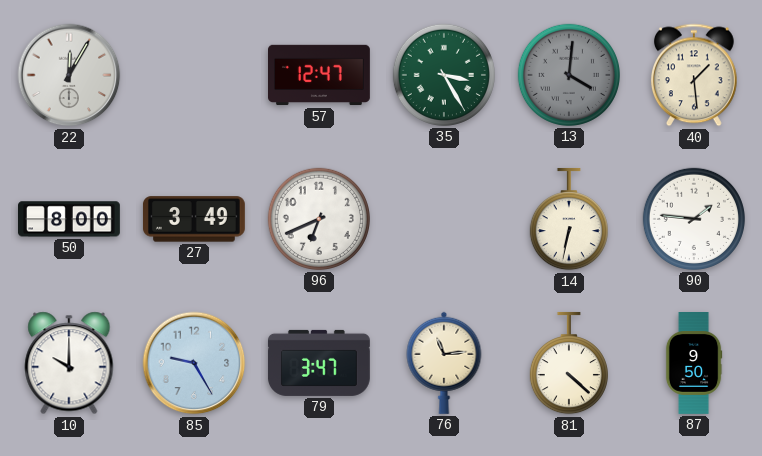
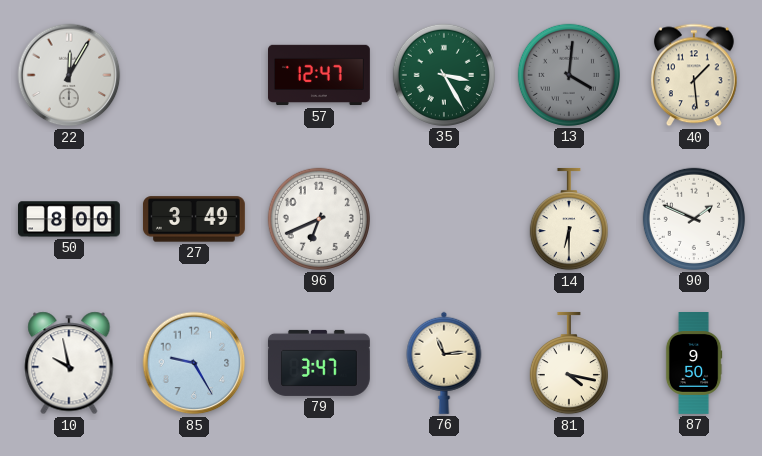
14: 6:32 -> 6:30
90: 1:46 -> 1:49
10: 10:00 -> 9:58
81: 4:22 -> 4:17
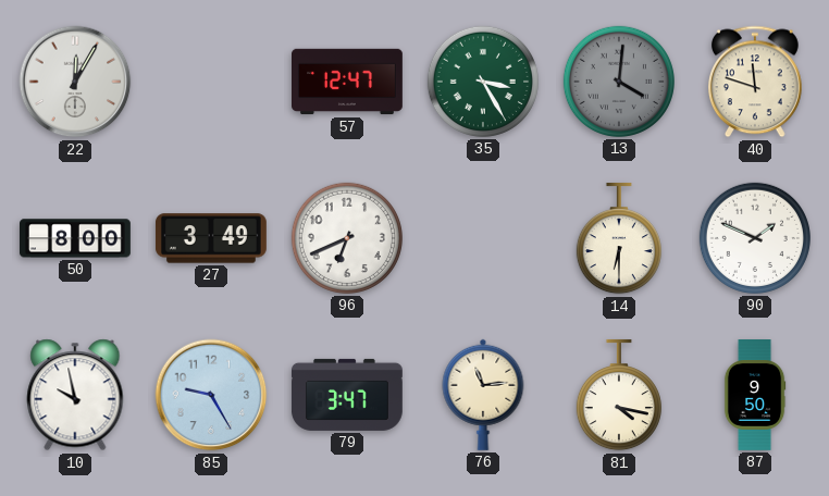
40: 1:29 -> 11:48
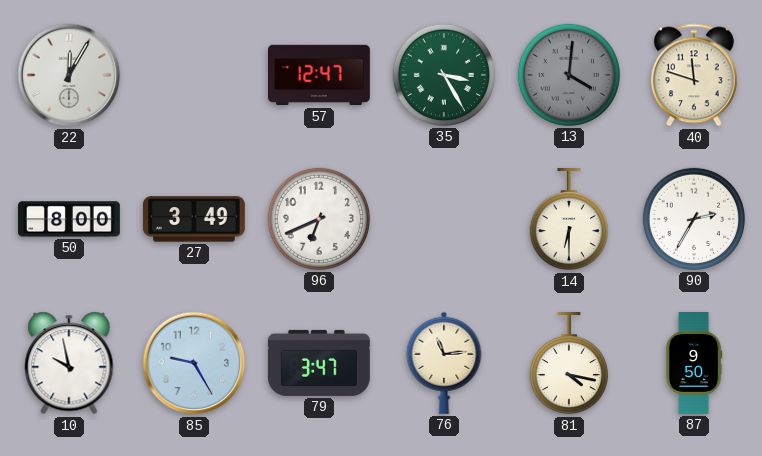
90: 1:49 -> 2:35
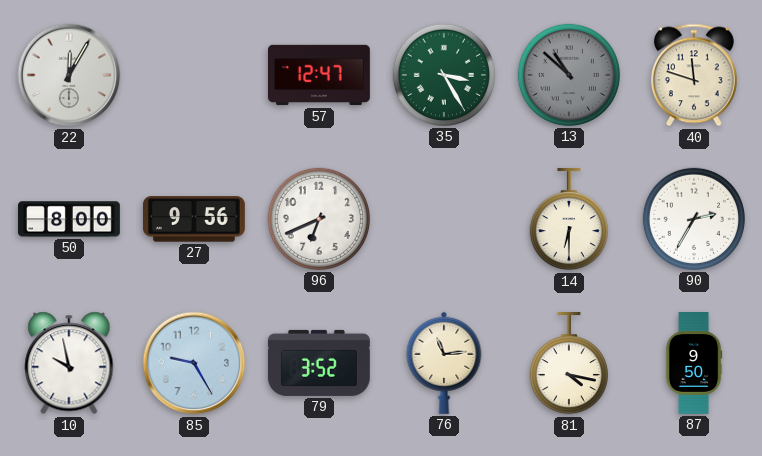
13: 4:01 -> 10:52
27: 3:49 -> 9:56
79: 3:47 -> 3:52
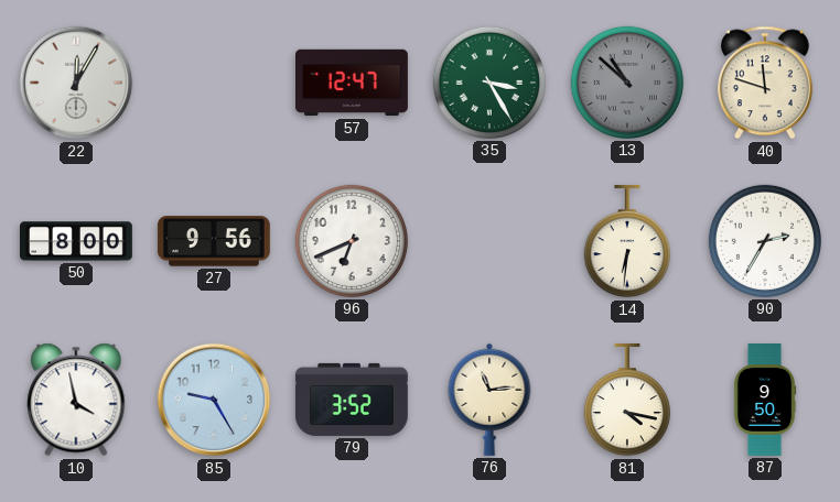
14: 6:30 -> 6:31
10: 9:58 -> 3:58
